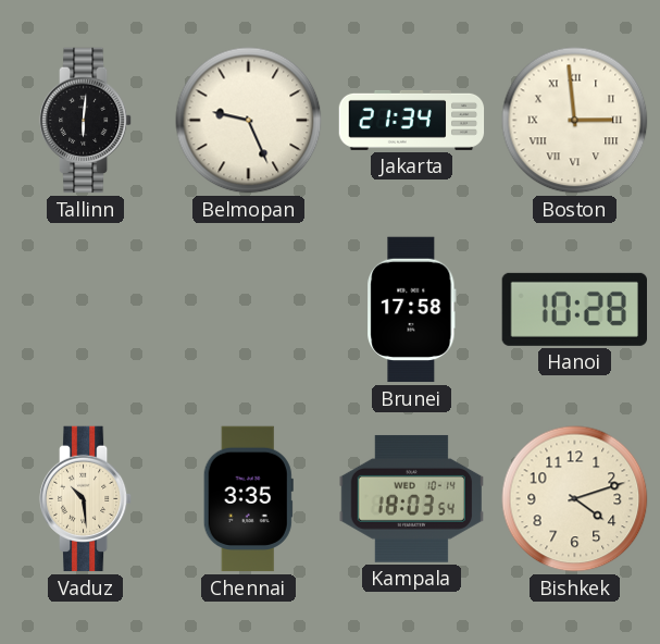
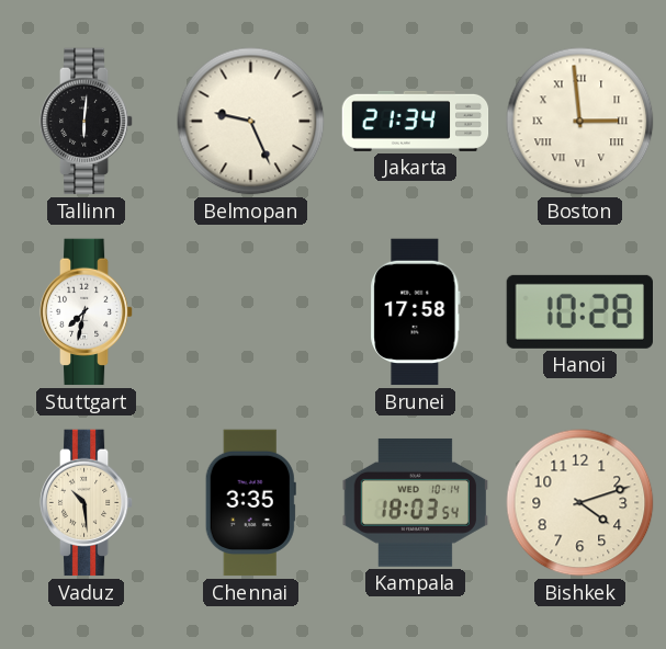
Stuttgart: none -> 7:32
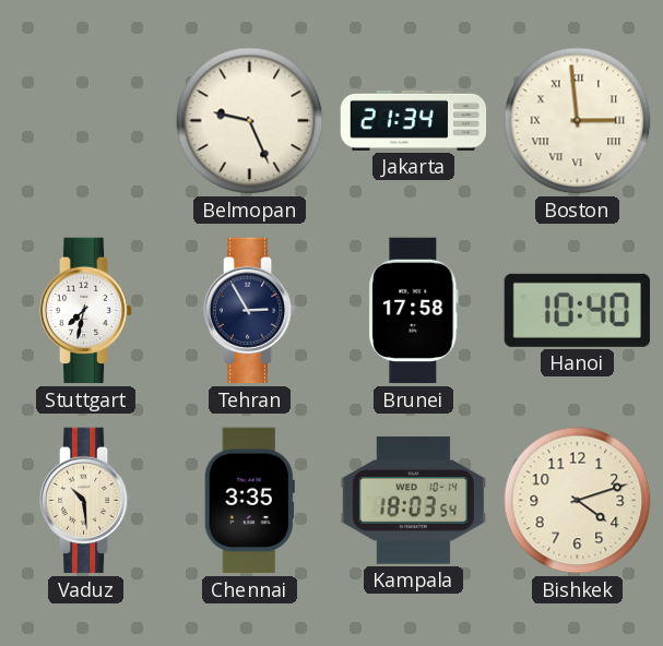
Tallinn: 6:01 -> none
Tehran: none -> 2:55
Hanoi: 10:28 -> 10:40
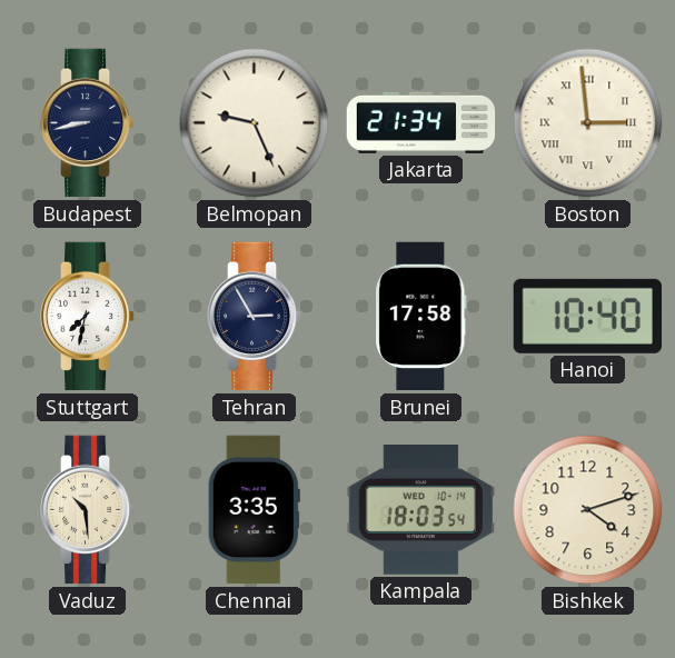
Budapest: none -> 8:43
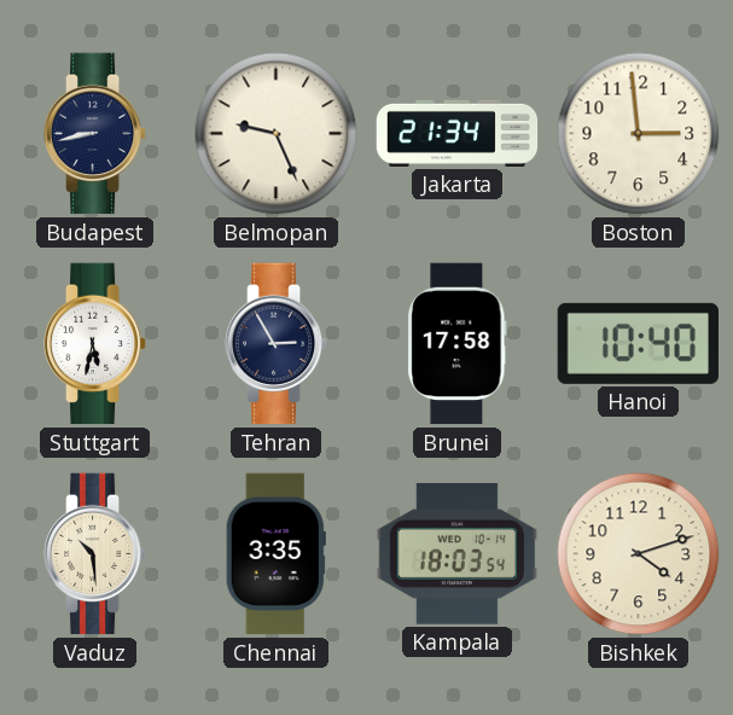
Boston numerals: Roman -> Arabic
Stuttgart: 7:32 -> 5:32
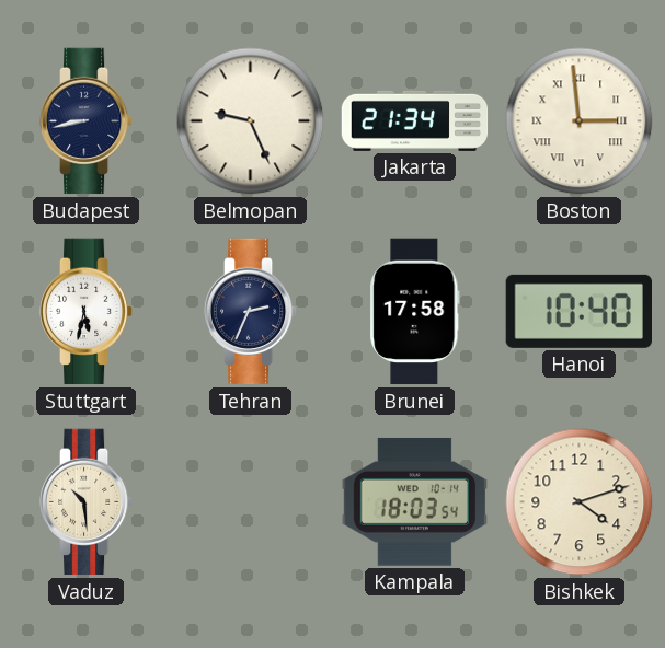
Boston numerals: Arabic -> Roman
Tehran: 2:55 -> 2:34
Chennai: 3:35 -> none
